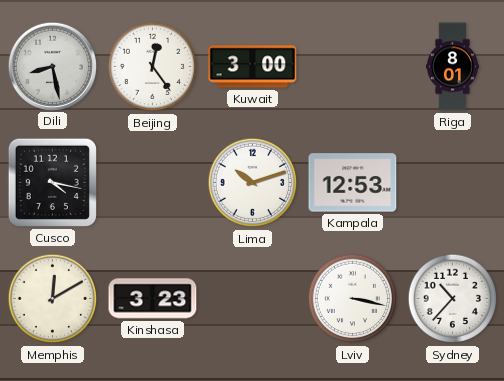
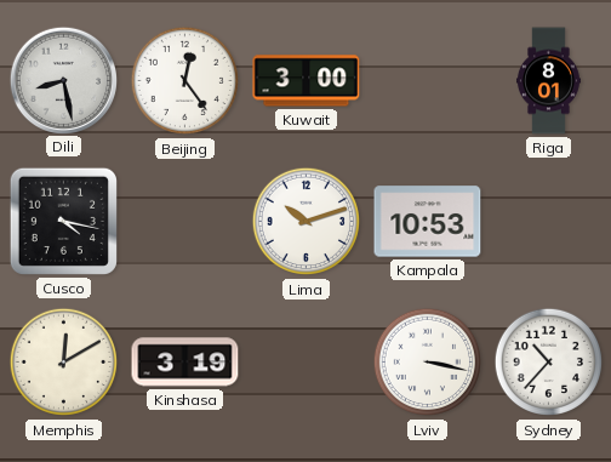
Kampala: 12:53 -> 10:53
Kinshasa: 3:23 -> 3:19
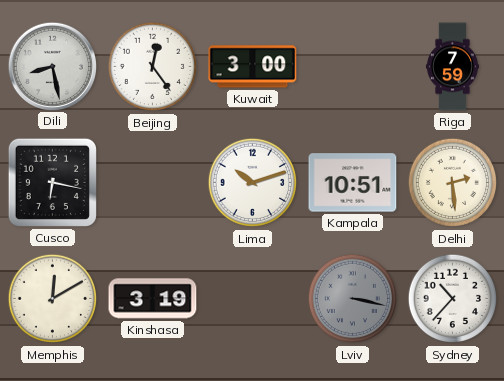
Riga: 8:01 -> 7:59
Cusco: 4:17 -> 6:17
Kampala: 10:53 -> 10:51
Delhi: none -> 2:29
Lviv dial: white -> grey
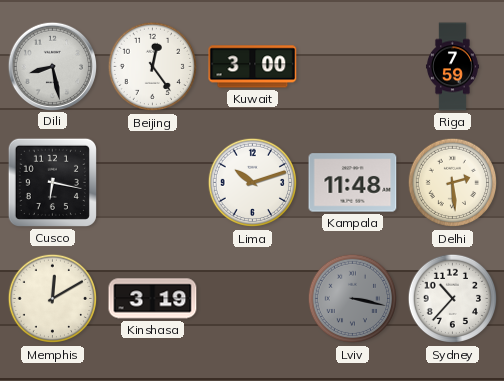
Kampala: 10:51 -> 11:48
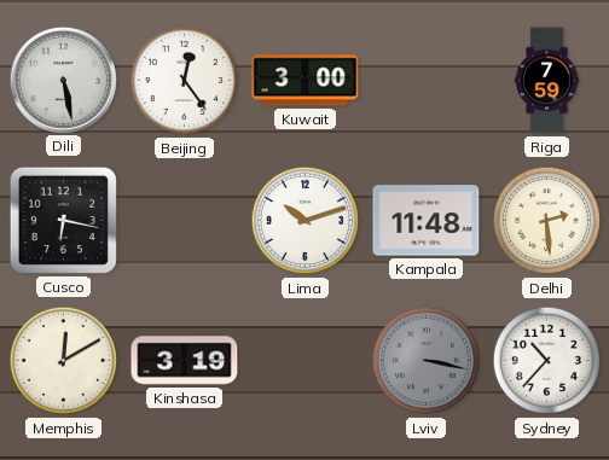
Dili: 8:28 -> 5:28
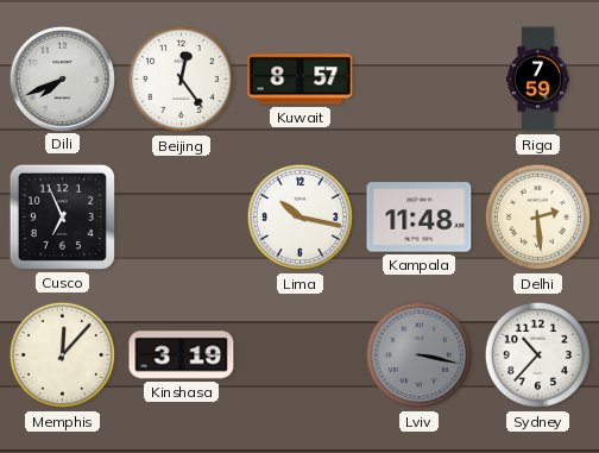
Dili: 5:28 -> 7:41
Kuwait: 3:00 -> 8:57
Cusco: 6:17 -> 6:56
Lima: 10:12 -> 10:17
Memphis: 12:10 -> 12:07
